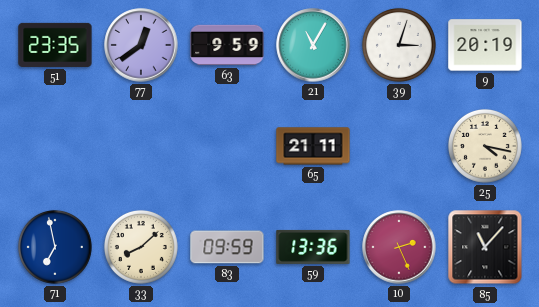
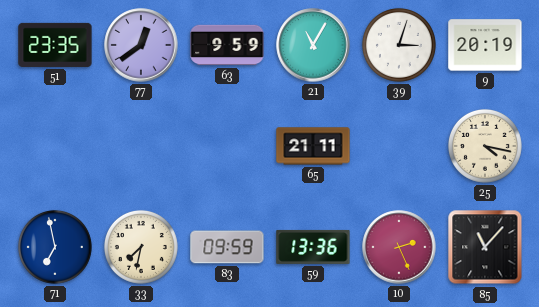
33: 8:08 -> 7:32
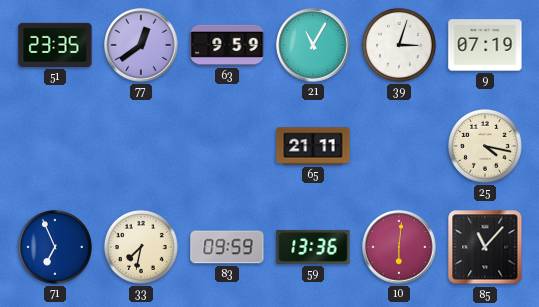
9: 20:19 -> 07:19
71: 6:58 -> 6:56
10: 2:26 -> 6:01
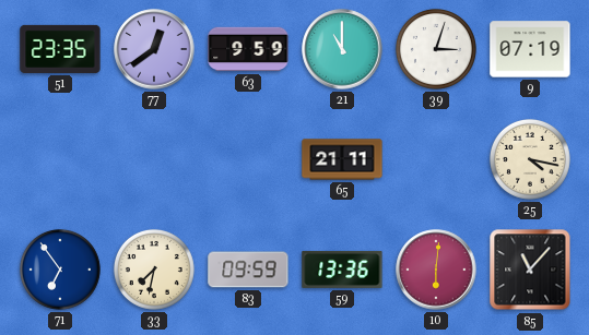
21: 11:05 -> 11:00
71: 6:56 -> 6:54
